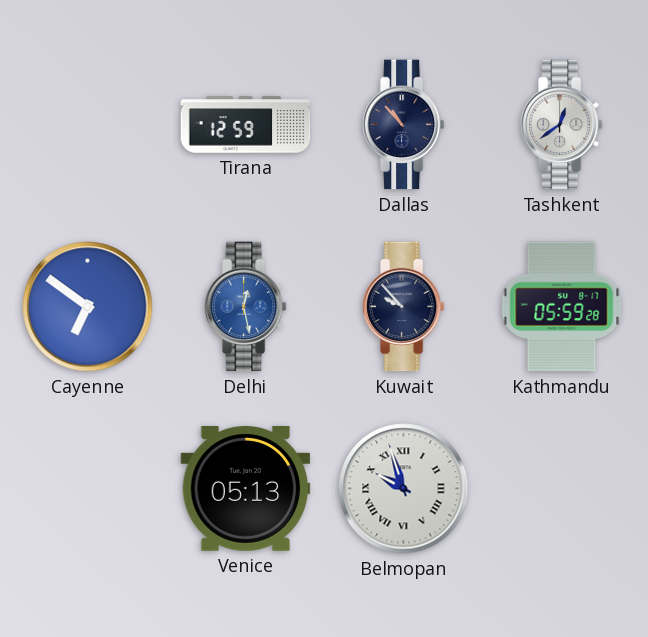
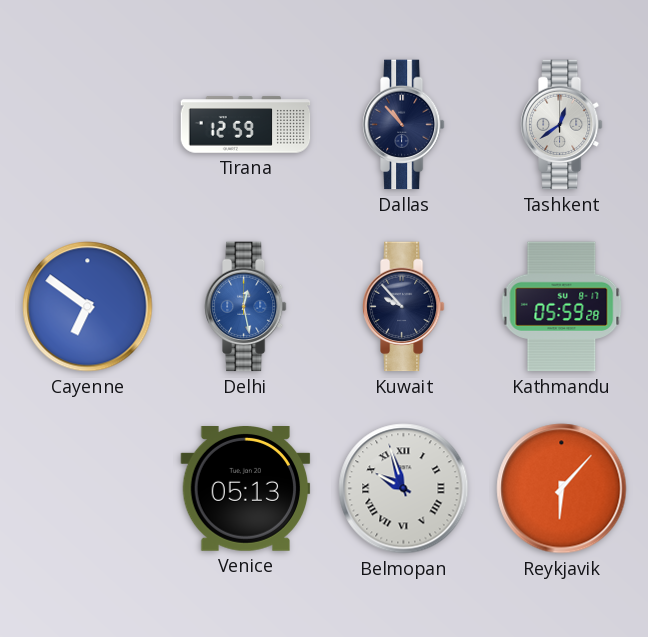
Reykjavik: none -> 6:07
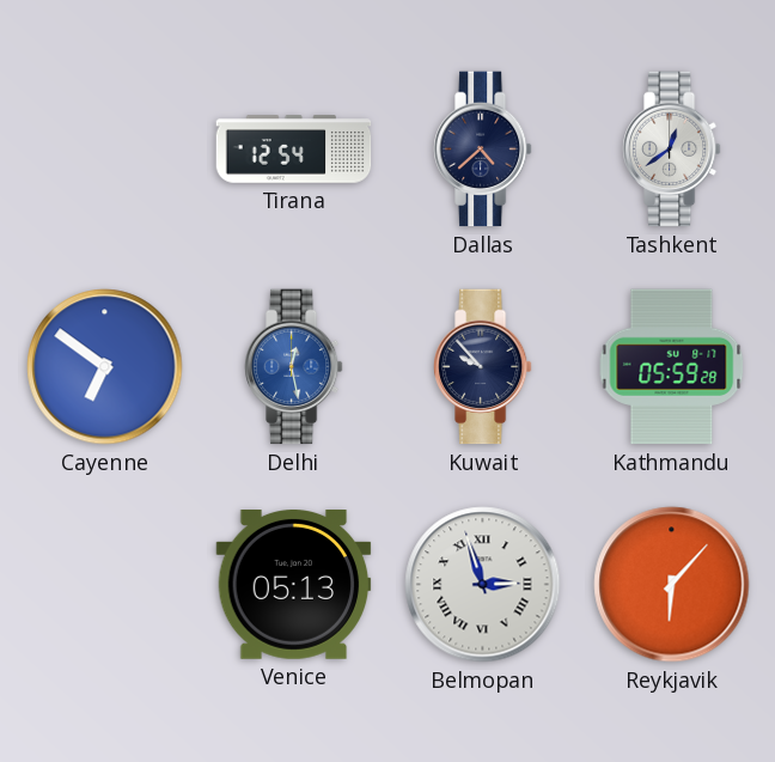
Tirana: 12:59 -> 12:54
Dallas: 10:53 -> 4:38
Belmopan: 9:57 -> 2:57
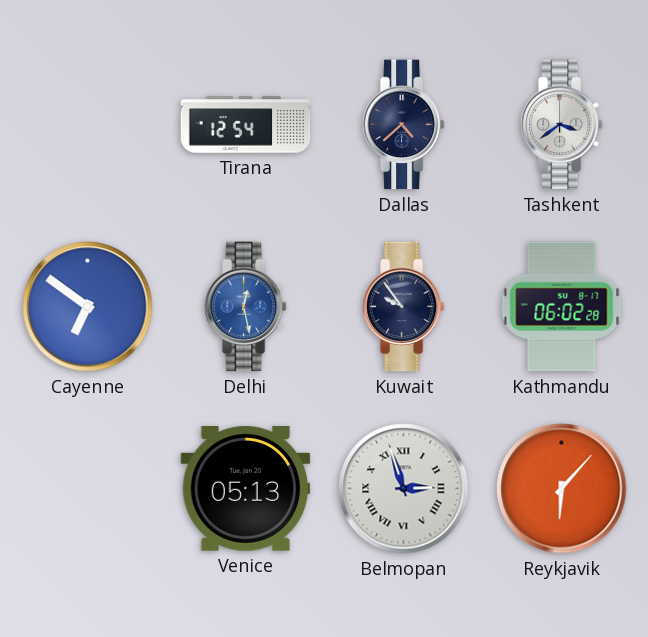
Tashkent: 12:39 -> 3:39
Kuwait: 9:53 -> 9:54
Kathmandu: 05:59 -> 06:02
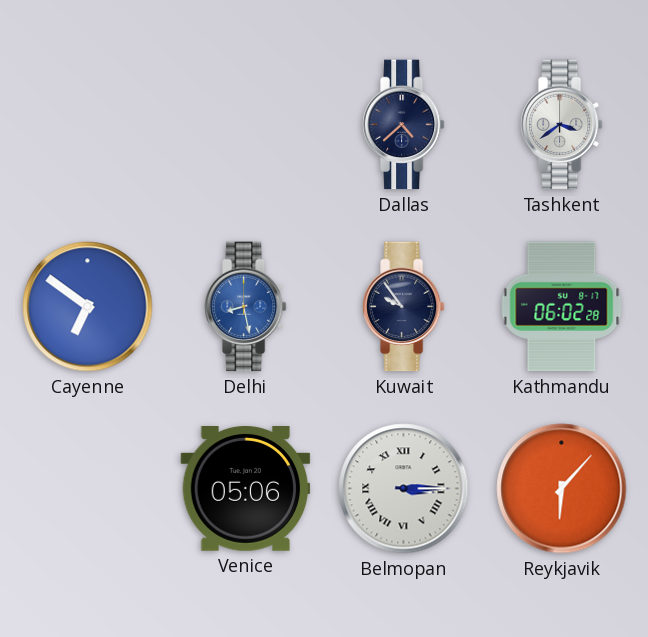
Tirana: 12:54 -> none
Delhi: 12:28 -> 8:28
Venice: 05:13 -> 05:06
Belmopan: 2:57 -> 3:15
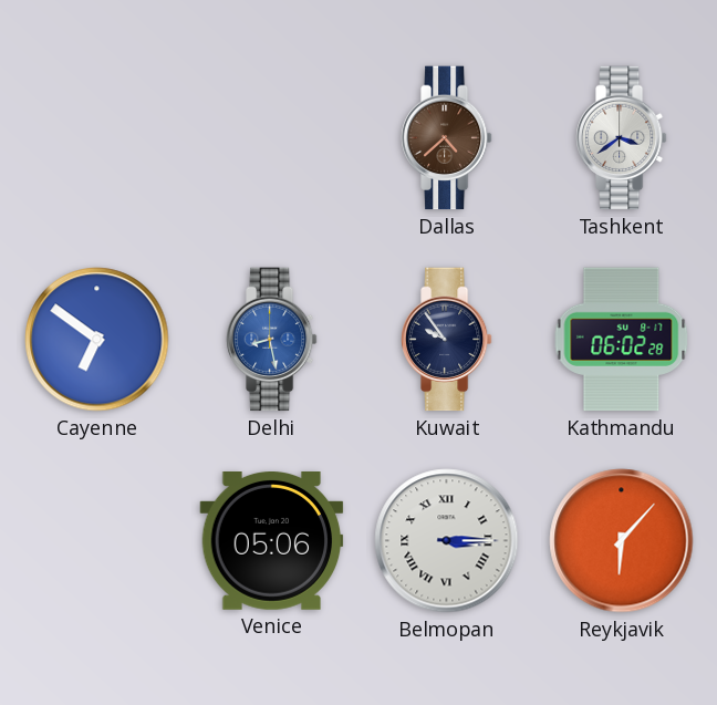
Dallas dial: navy -> brown
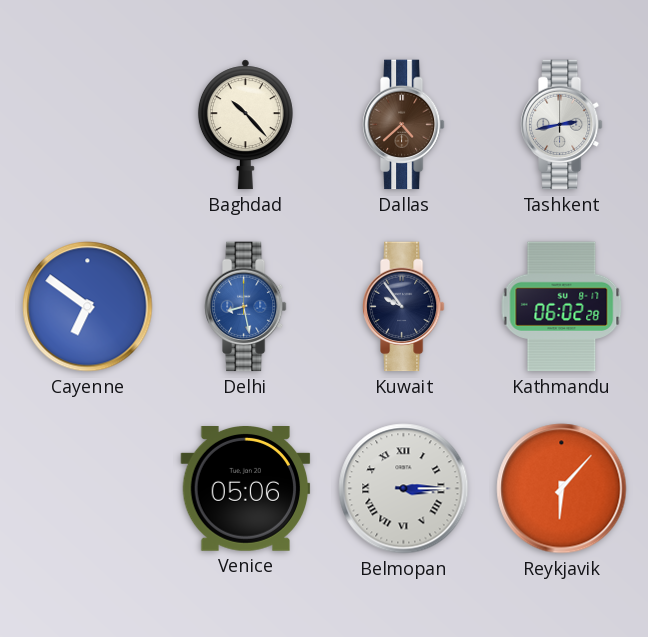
Baghdad: none -> 10:23
Tashkent: 3:39 -> 2:43
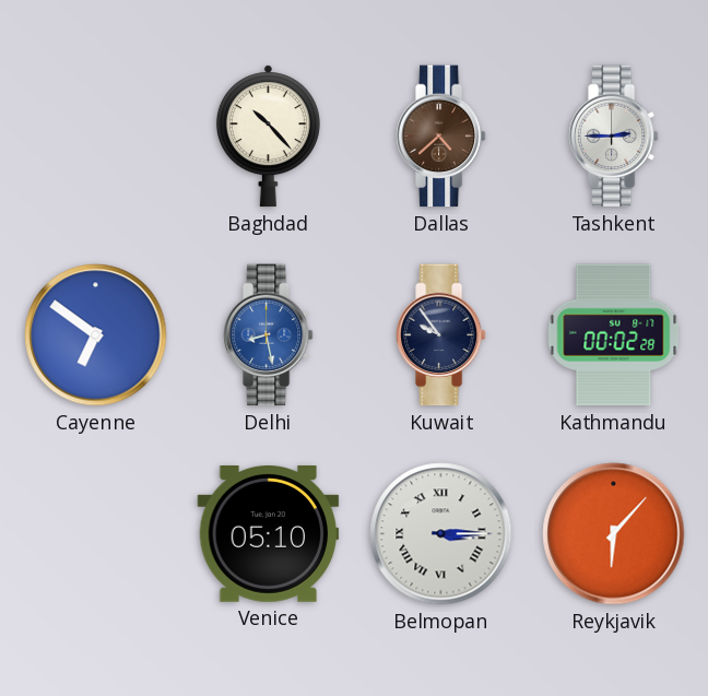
Tashkent: 2:43 -> 2:45
Kathmandu: 06:02 -> 00:02
Venice: 05:06 -> 05:10
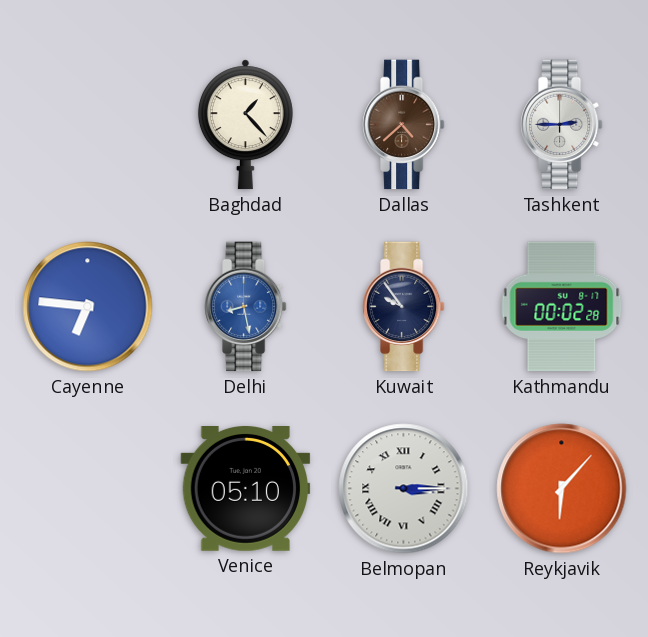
Baghdad: 10:23 -> 1:23
Cayenne: 6:51 -> 6:46
